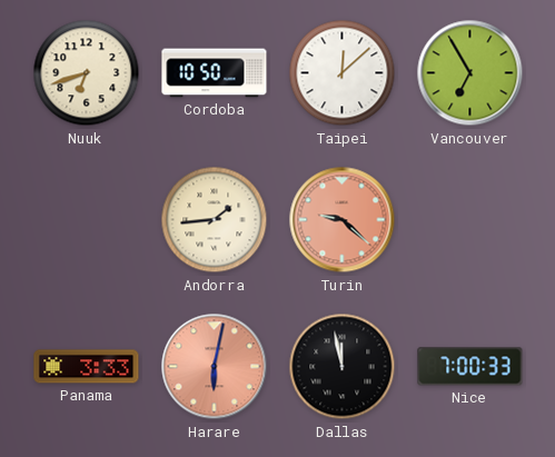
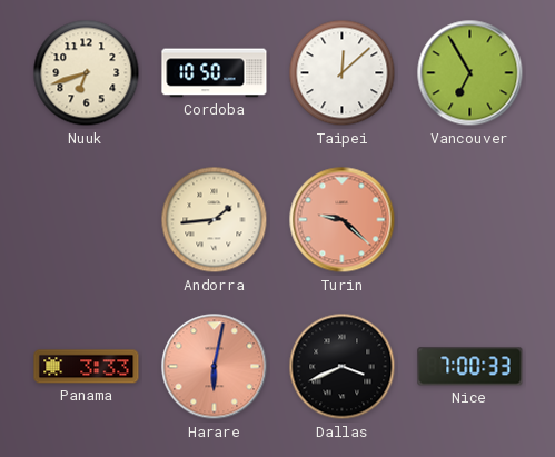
Dallas: 11:58 -> 3:41
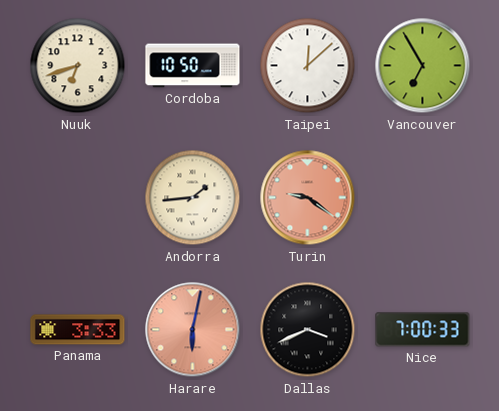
Turin: 9:22 -> 9:21
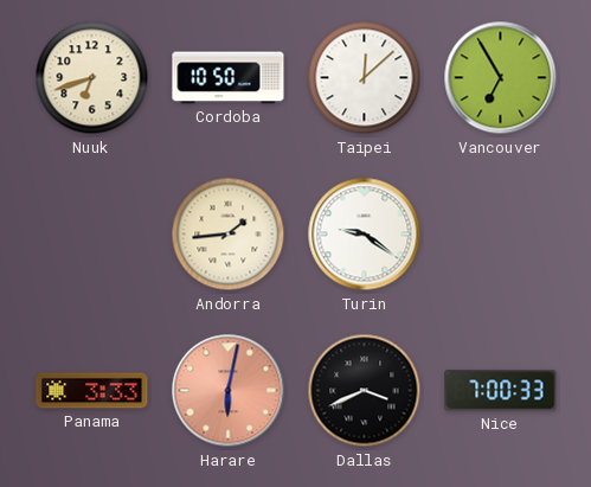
Turin dial: salmon -> white
